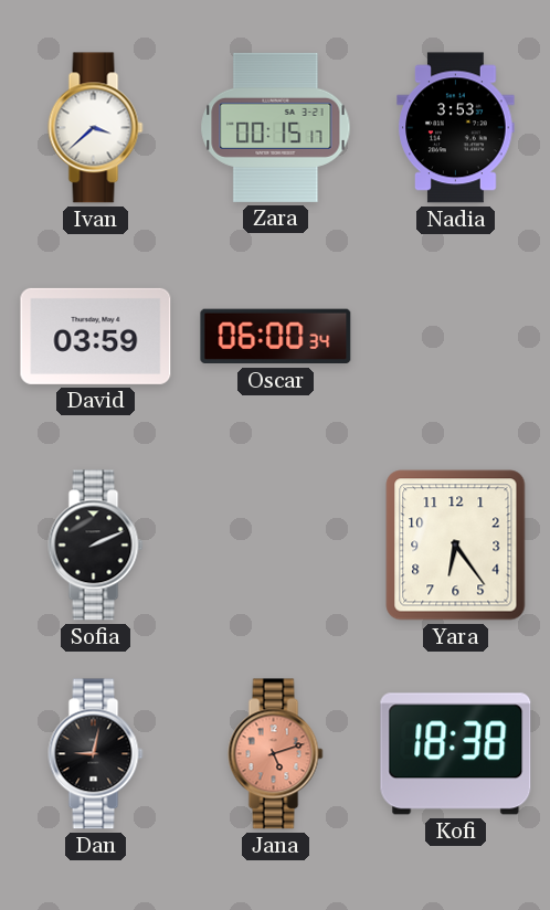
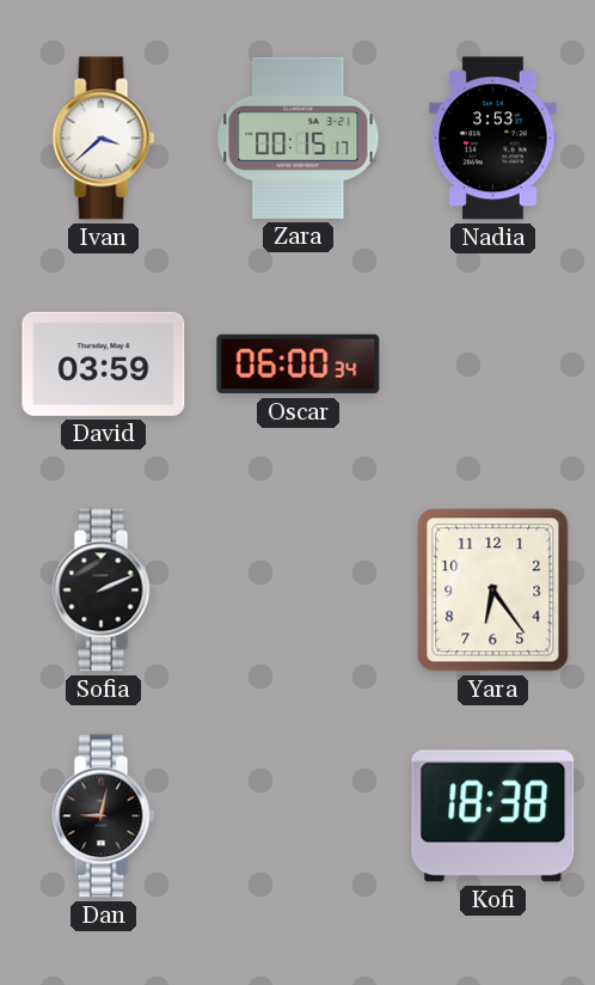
Jana: 5:12 -> none
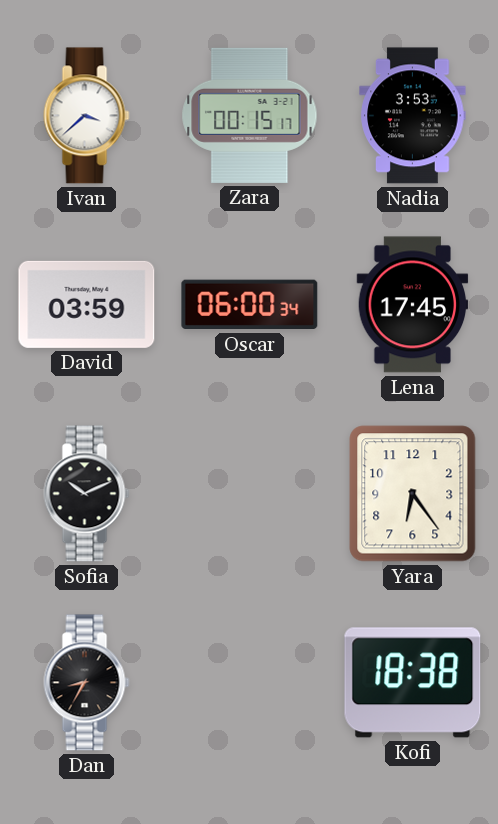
Lena: none -> 17:45
Sofia: 2:11 -> 10:11
Dan: 9:02 -> 8:35
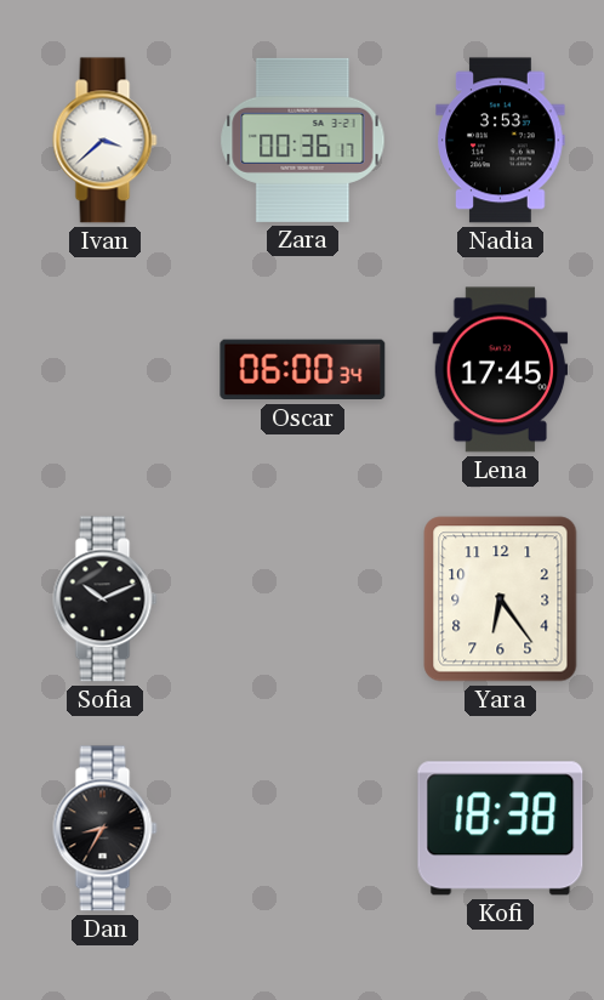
Zara: 00:15 -> 00:36
David: 03:59 -> none
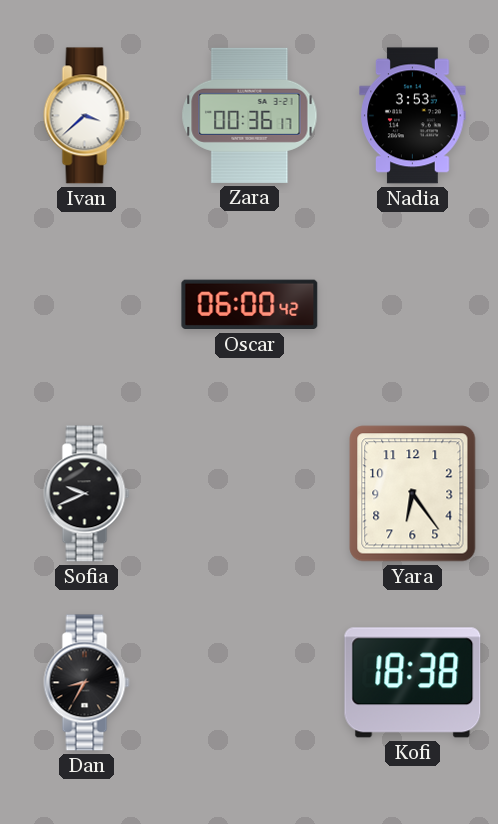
Oscar: 06:00:34 -> 06:00:42
Lena: 17:45 -> none
Sofia: 10:11 -> 9:41
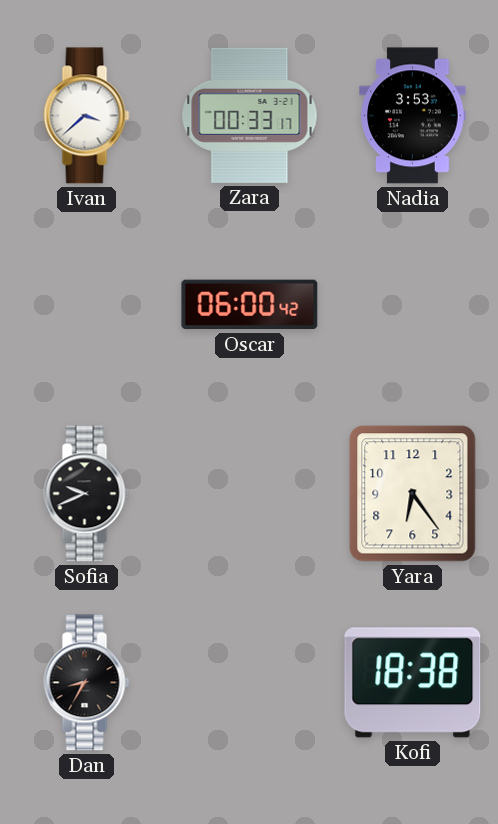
Zara: 00:36 -> 00:33
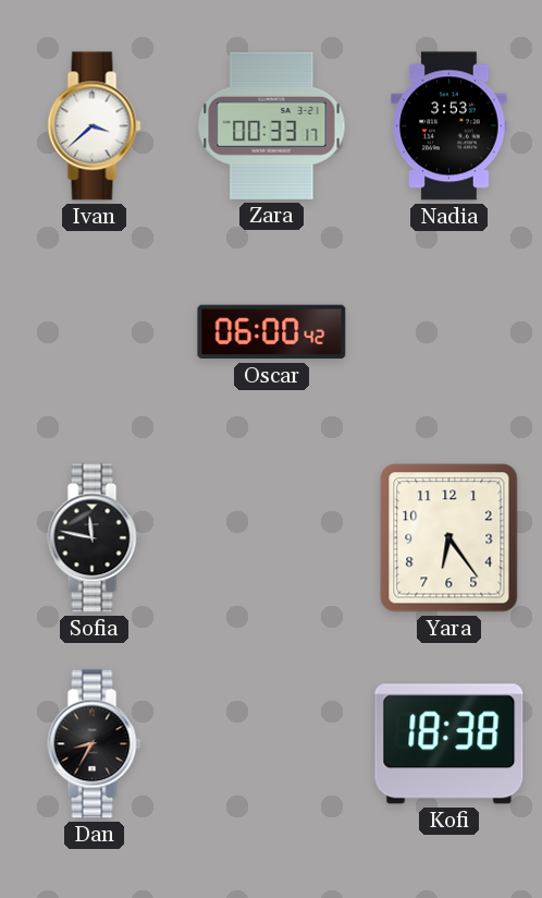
Sofia: 9:41 -> 11:47
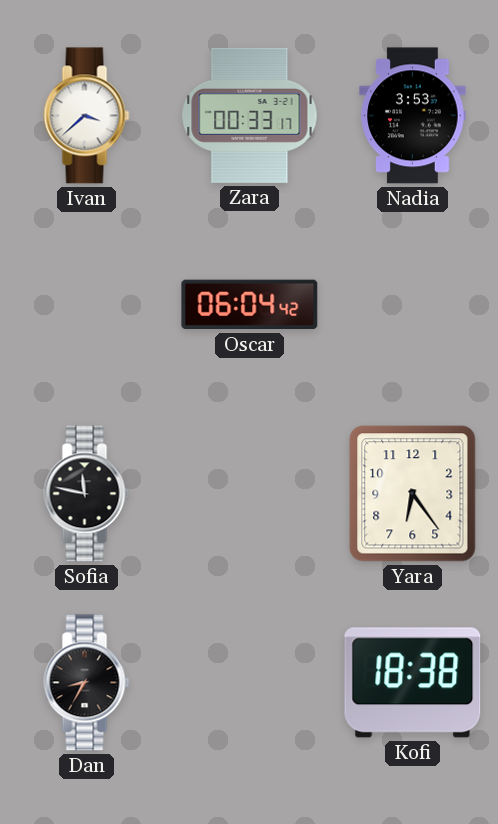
Oscar: 06:00 -> 06:04
